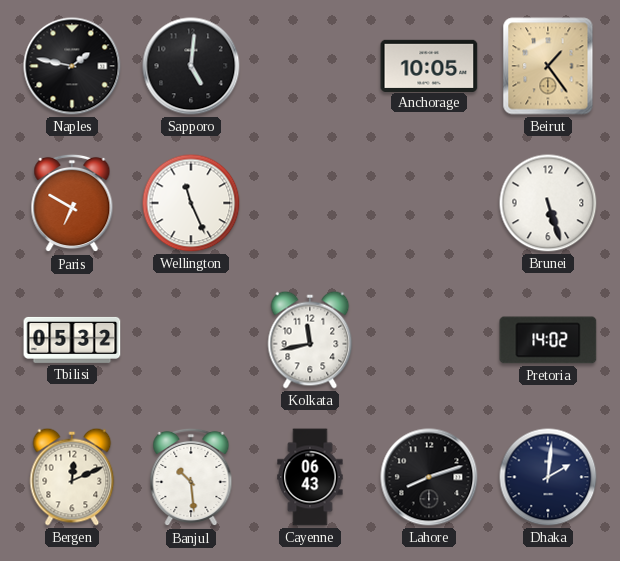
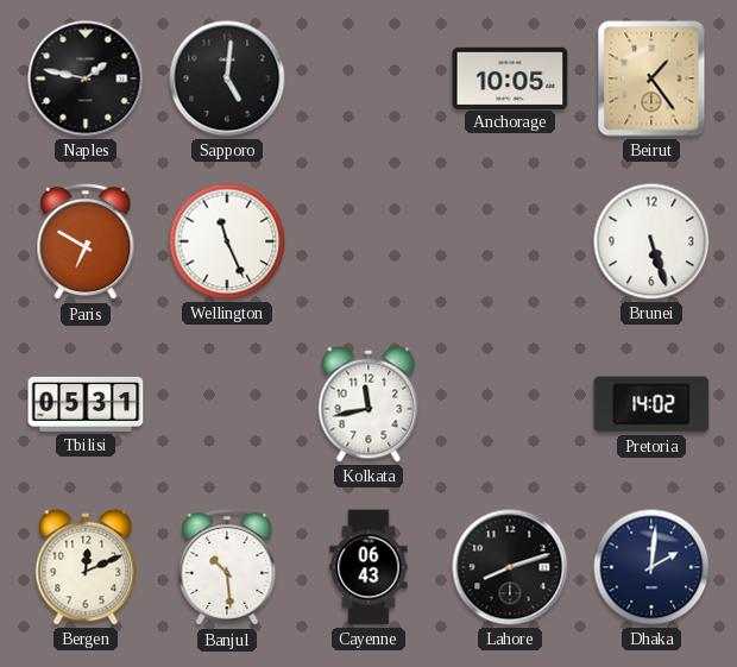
Tbilisi: 05:32 -> 05:31
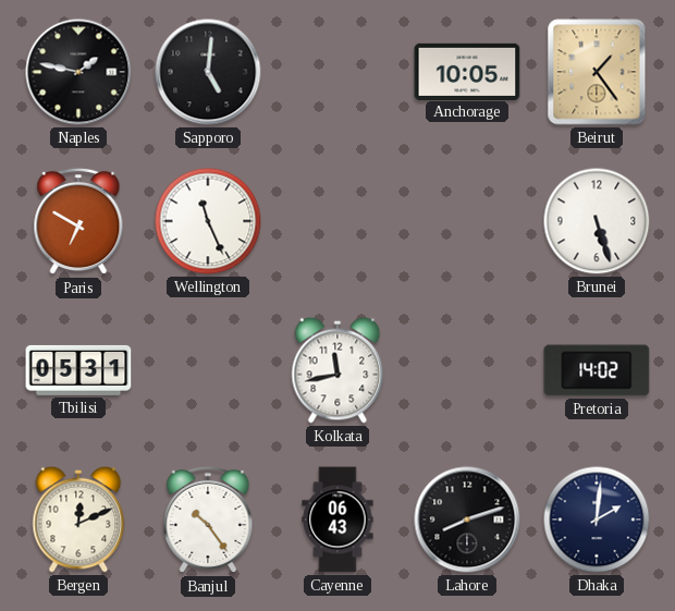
Banjul: 10:29 -> 10:24
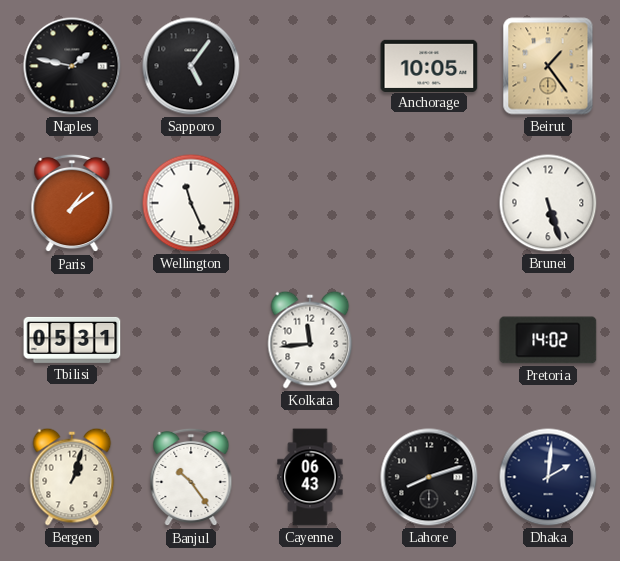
Sapporo: 5:01 -> 5:06
Paris: 6:50 -> 1:09
Kolkata: 11:43 -> 11:44
Bergen: 12:11 -> 1:03
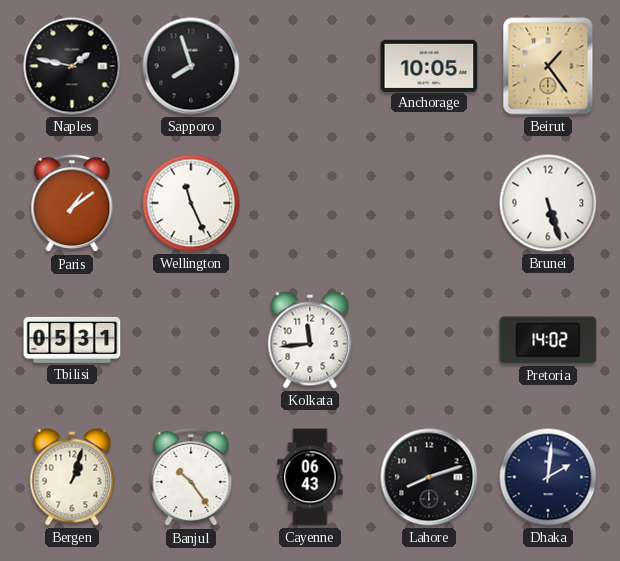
Sapporo: 5:06 -> 7:57
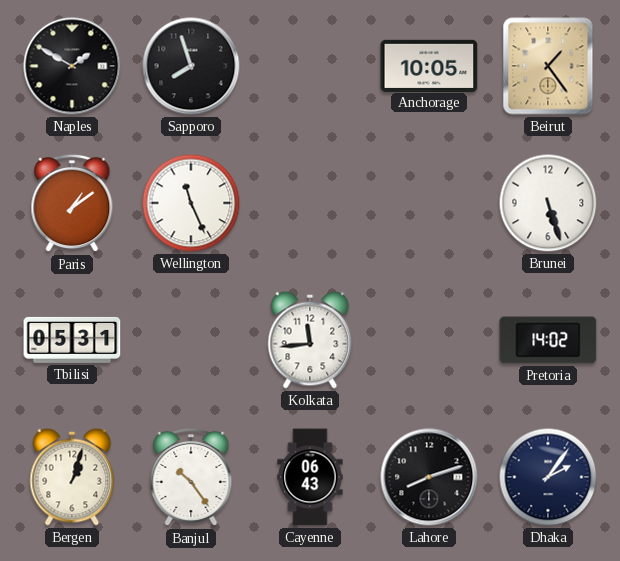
Naples: 1:47 -> 1:50
Dhaka: 2:01 -> 2:06
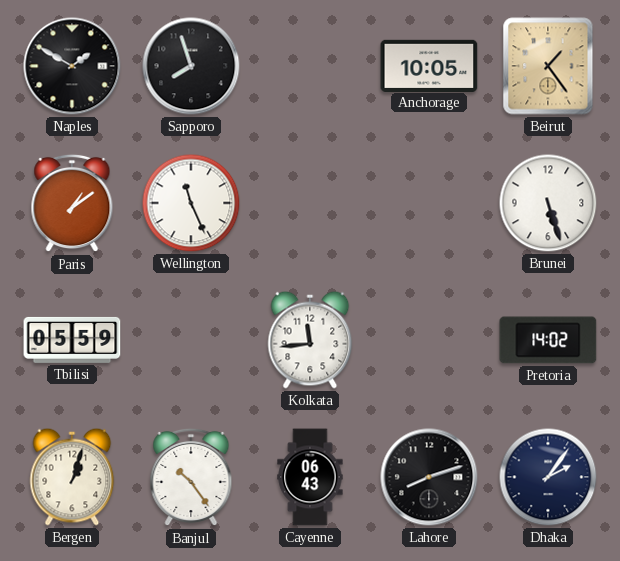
Tbilisi: 05:31 -> 05:59
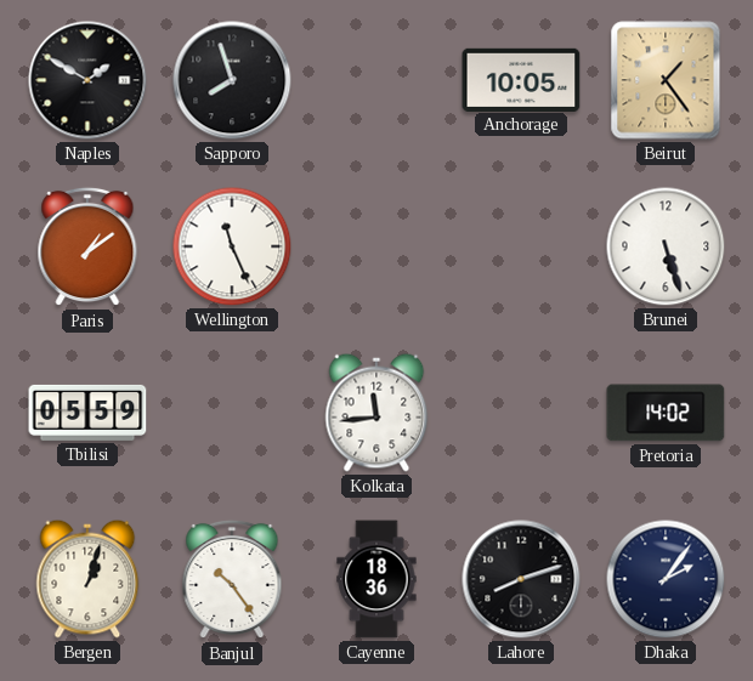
Cayenne: 06:43 -> 18:36
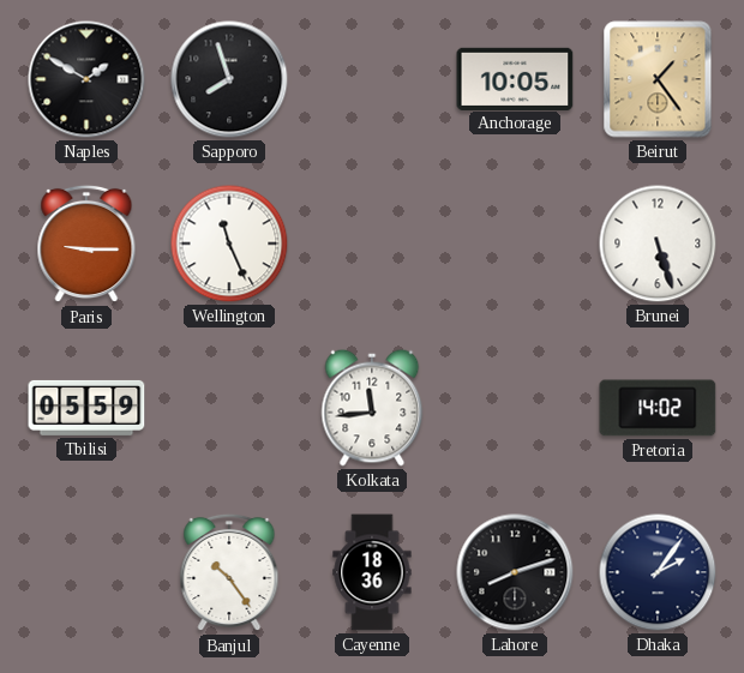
Paris: 1:09 -> 9:15
Bergen: 1:03 -> none
